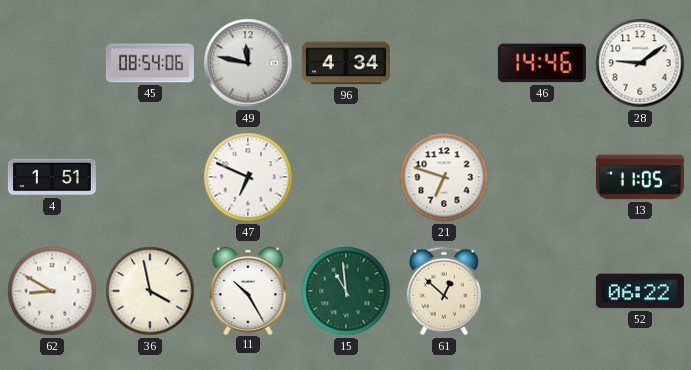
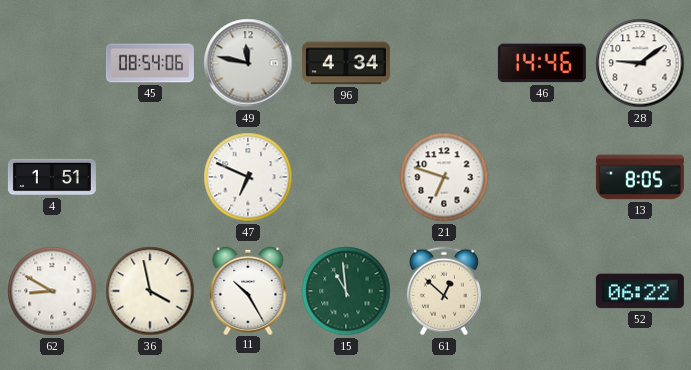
13: 11:05 -> 8:05
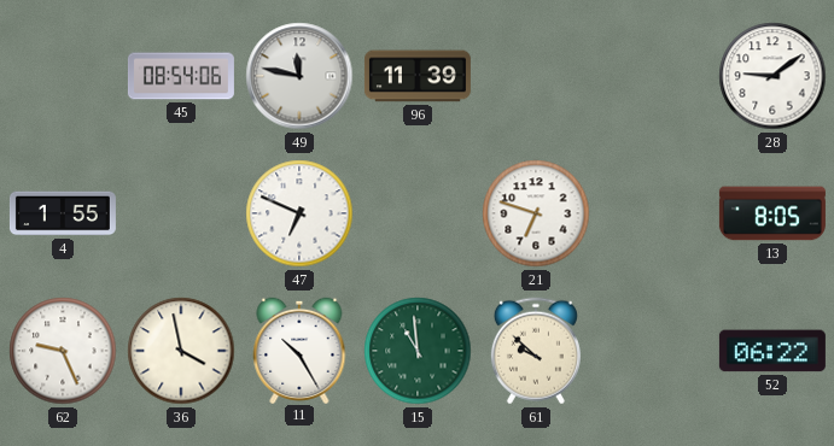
96: 4:34 -> 11:39
46: 14:46 -> none
4: 1:51 -> 1:55
62: 8:50 -> 9:26
61: 12:52 -> 9:52
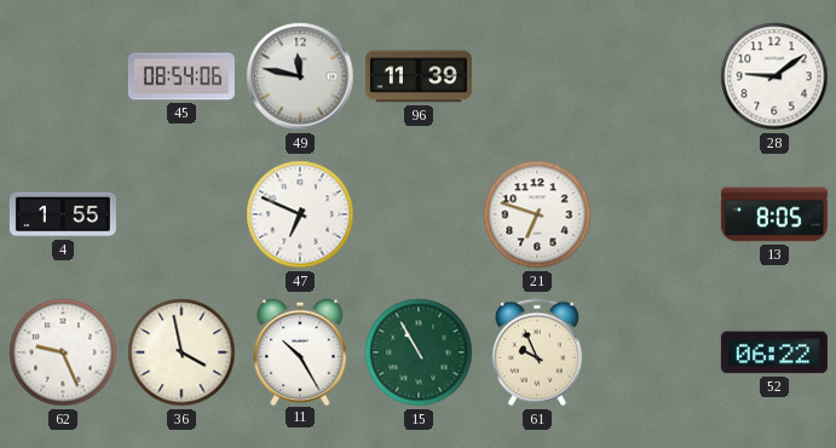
15: 10:59 -> 10:55
61: 9:52 -> 9:56
